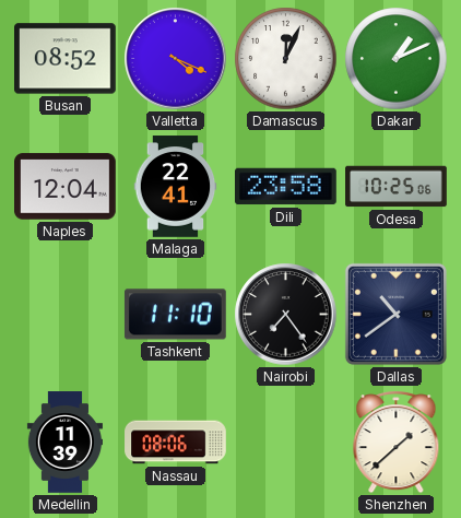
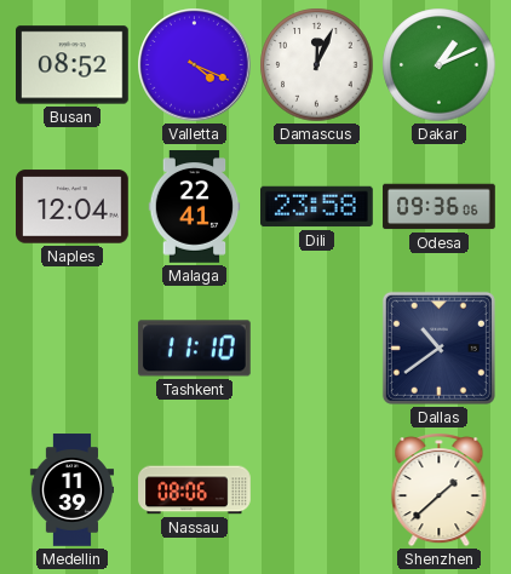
Odesa: 10:25 -> 09:36
Nairobi: 7:24 -> none
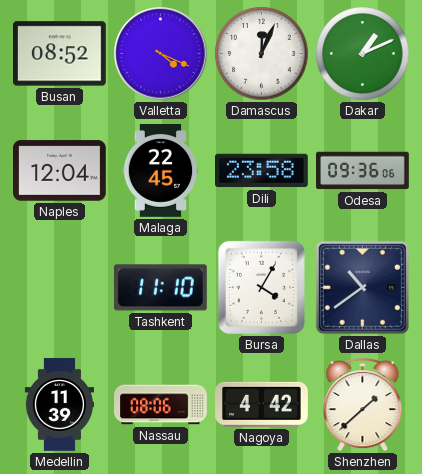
Malaga: 22:41 -> 22:45
Bursa: none -> 4:05
Nagoya: none -> 4:42
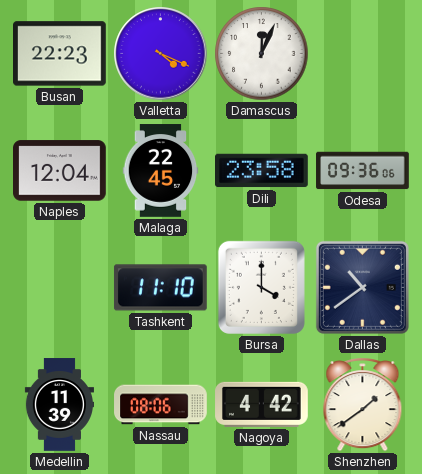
Busan: 08:52 -> 22:23
Dakar: 1:11 -> none
Bursa: 4:05 -> 4:00
Shenzhen: 1:38 -> 1:39
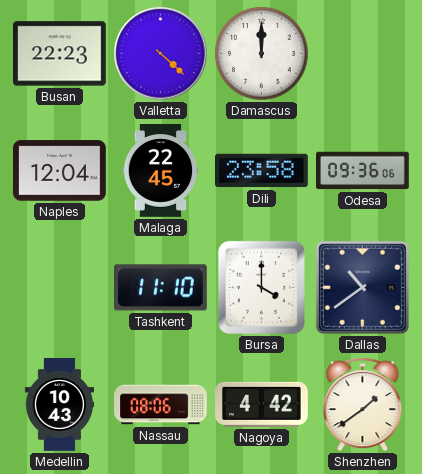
Valletta: 4:19 -> 4:22
Damascus: 12:04 -> 12:00
Medellin: 11:39 -> 10:43
